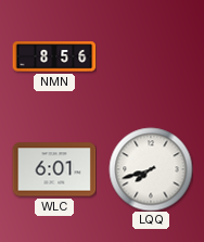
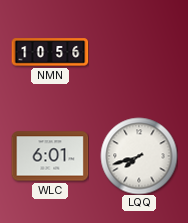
NMN: 8:56 -> 10:56
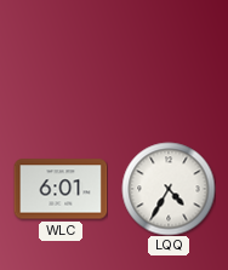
NMN: 10:56 -> none
LQQ: 7:42 -> 4:35
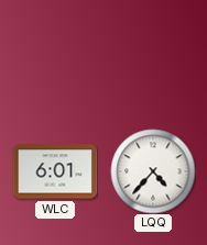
LQQ: 4:35 -> 4:37
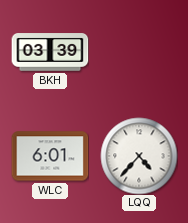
BKH: none -> 03:39
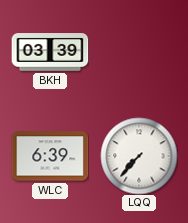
WLC: 6:01 -> 6:39
LQQ: 4:37 -> 7:37
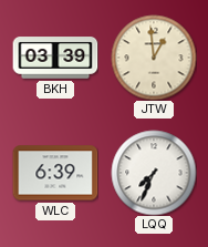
JTW: none -> 12:59
LQQ: 7:37 -> 7:34
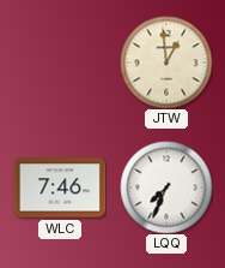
BKH: 03:39 -> none
WLC: 6:39 -> 7:46
